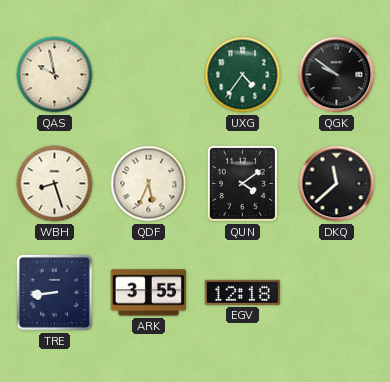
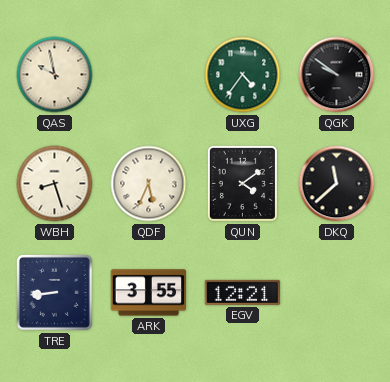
EGV: 12:18 -> 12:21
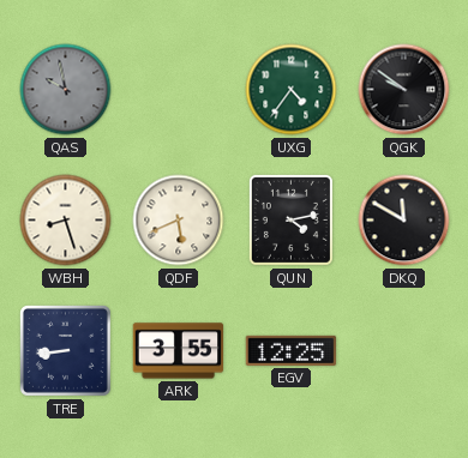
QAS dial: cream -> grey
QDF: 5:34 -> 5:41
QUN: 4:09 -> 4:13
DKQ: 11:38 -> 11:50
EGV: 12:21 -> 12:25
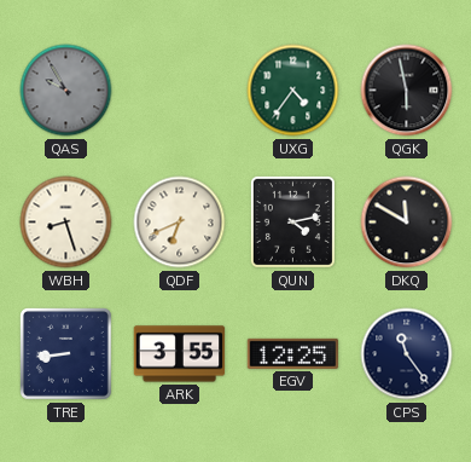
QAS: 9:58 -> 9:55
QGK: 9:51 -> 5:58
QDF: 5:41 -> 6:41
CPS: none -> 11:24
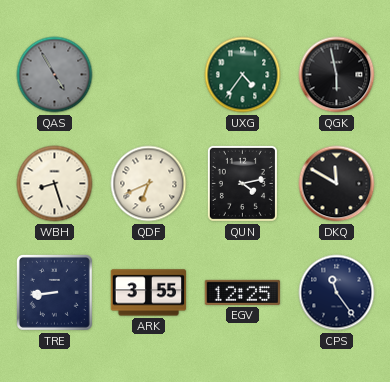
QAS: 9:55 -> 4:55
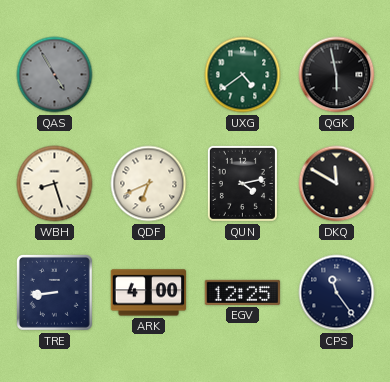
UXG: 4:36 -> 4:39
ARK: 3:55 -> 4:00
